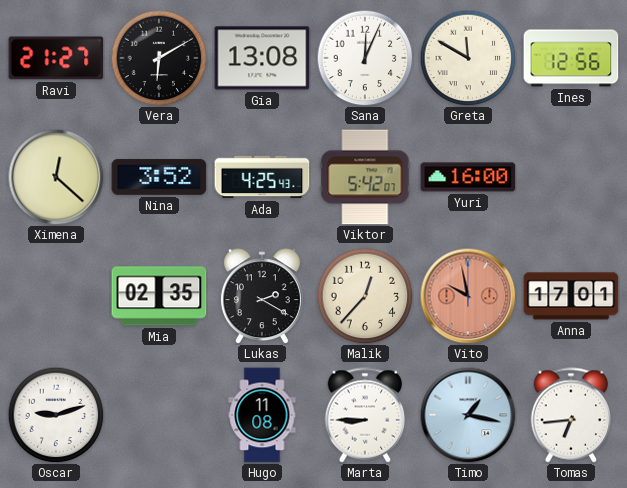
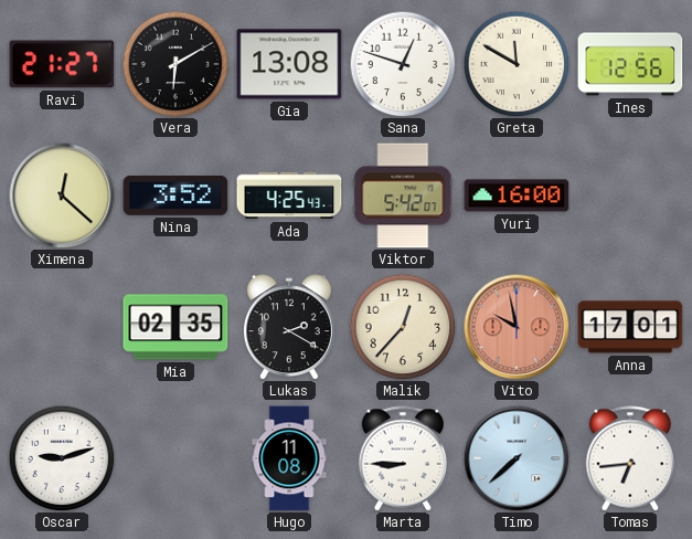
Sana: 12:04 -> 12:48
Timo: 1:17 -> 7:38
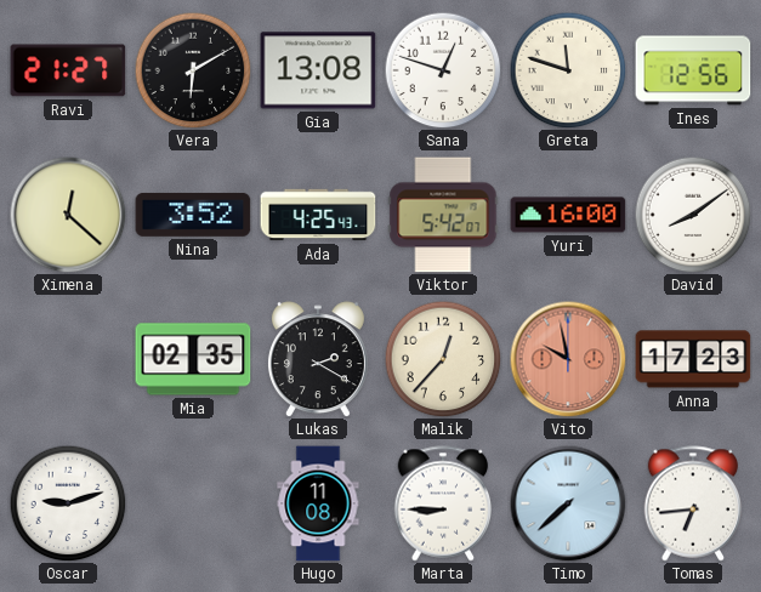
Greta: 11:50 -> 11:48
David: none -> 8:09
Anna: 17:01 -> 17:23
